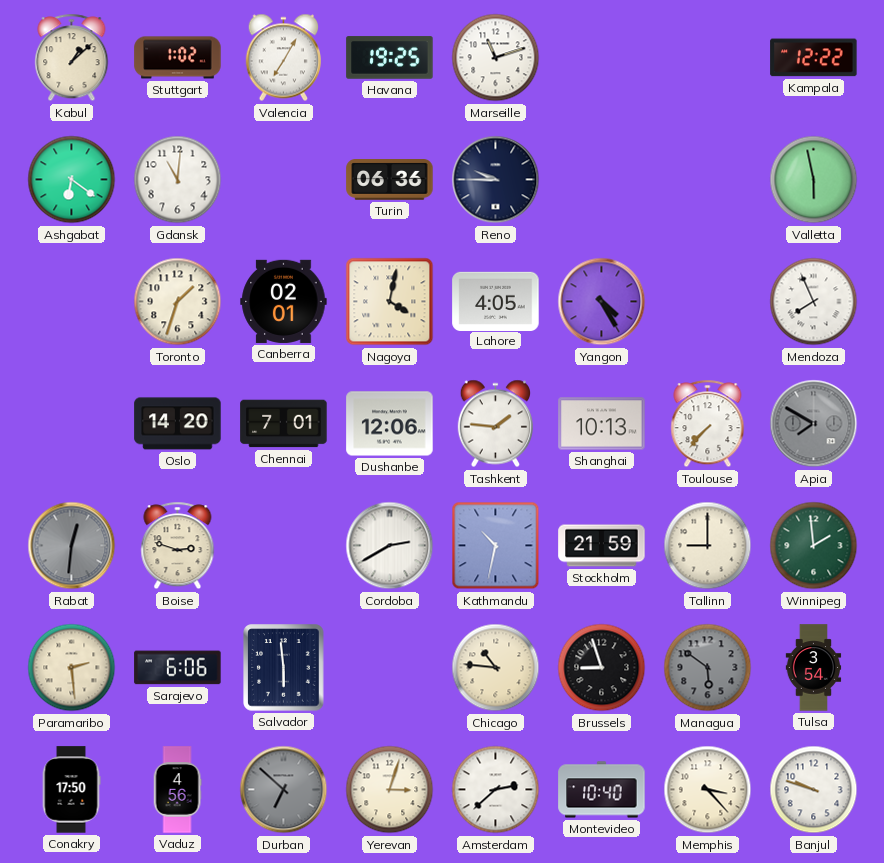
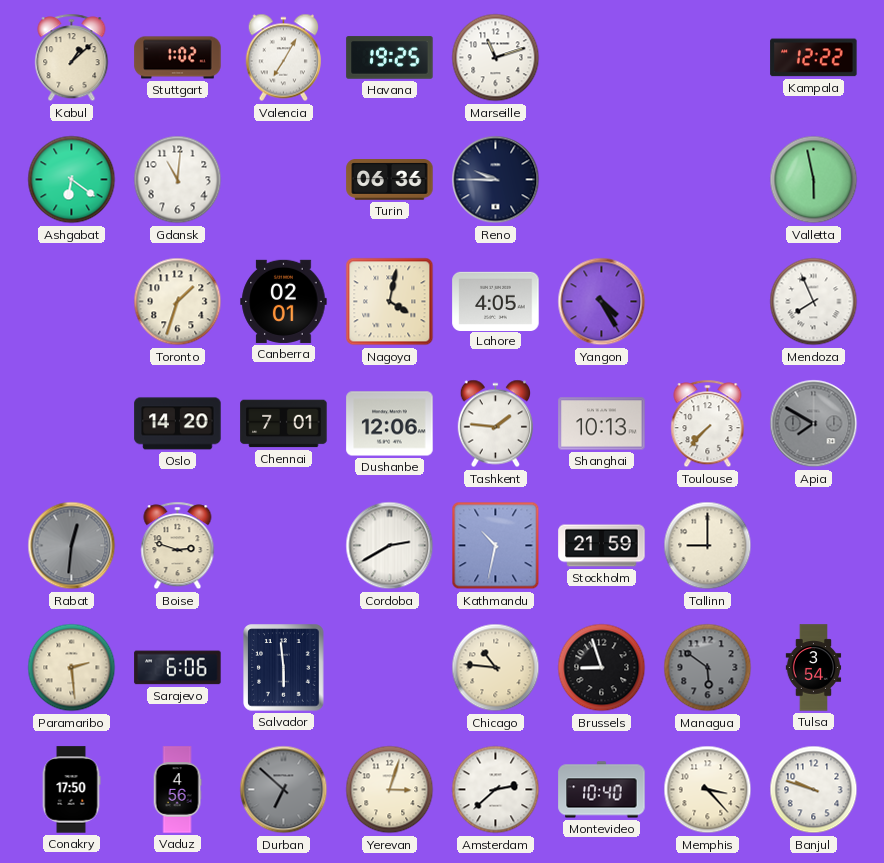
Winnipeg: 1:59 -> none
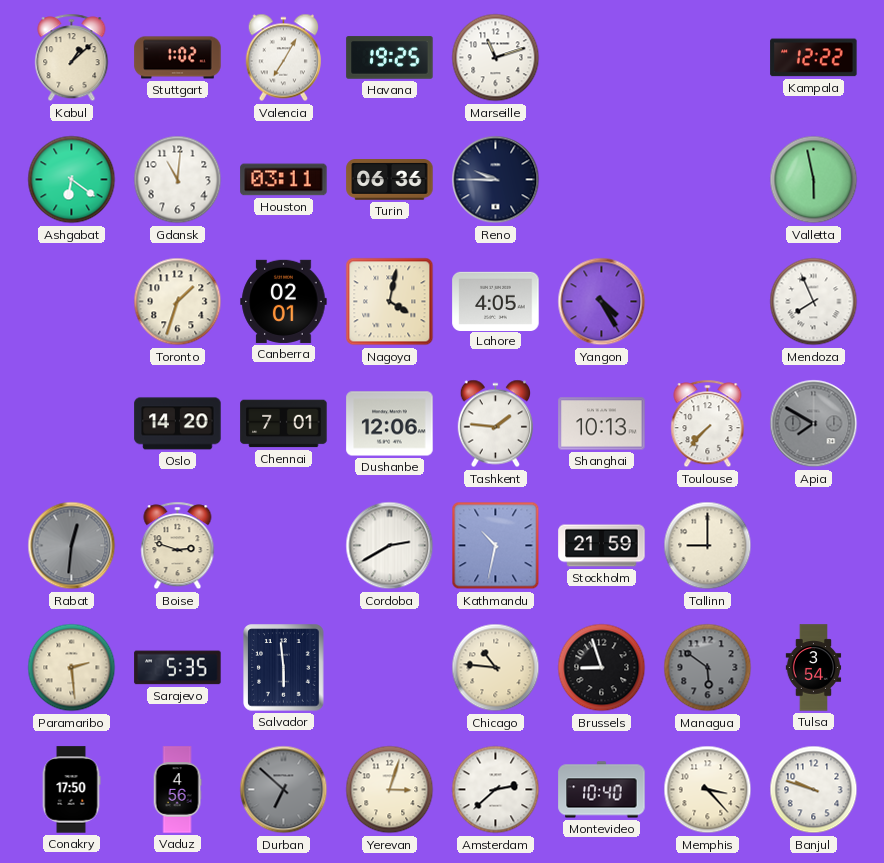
Houston: none -> 03:11
Sarajevo: 6:06 -> 5:35
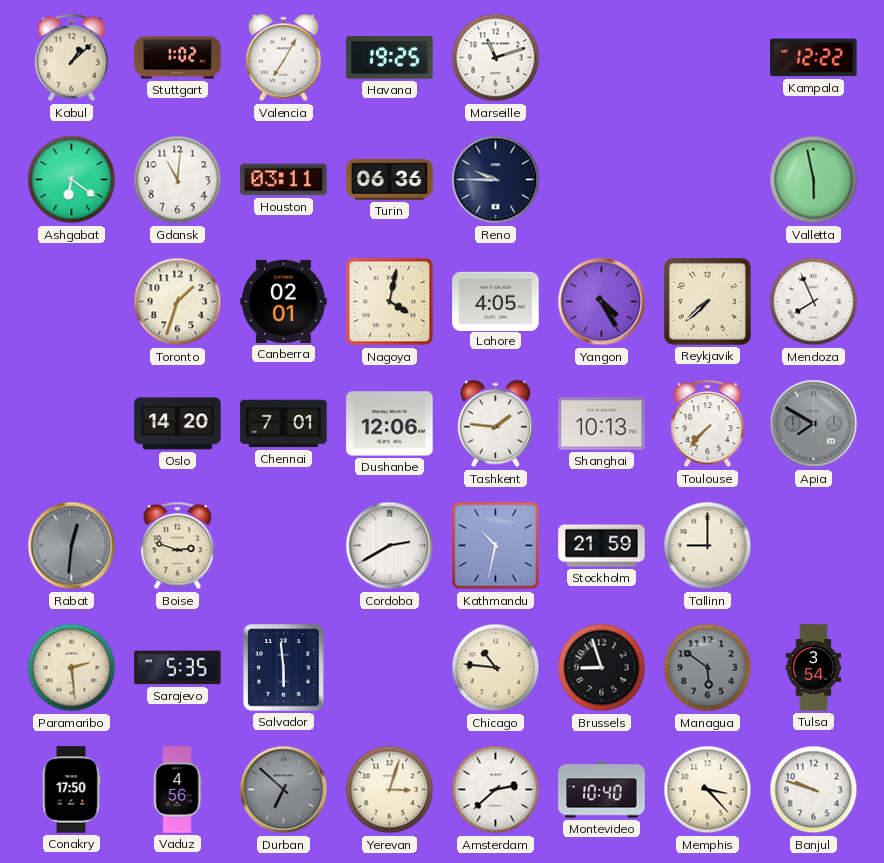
Reykjavik: none -> 7:38
